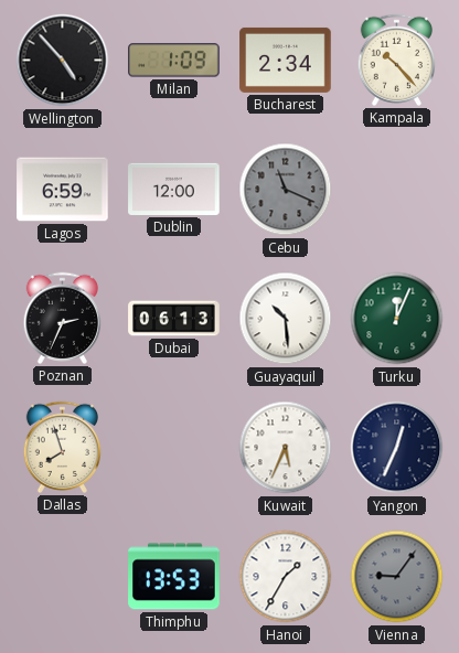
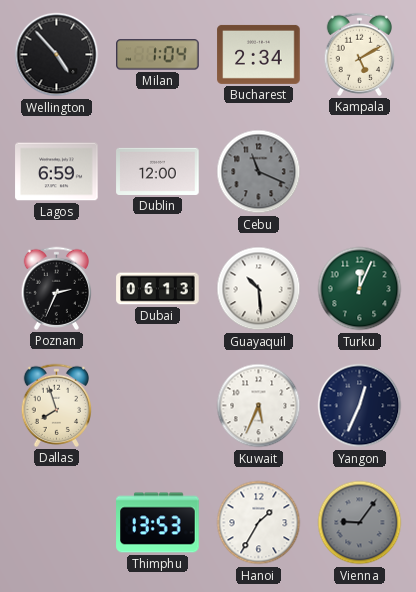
Milan: 1:09 -> 1:04
Kampala: 10:23 -> 5:10
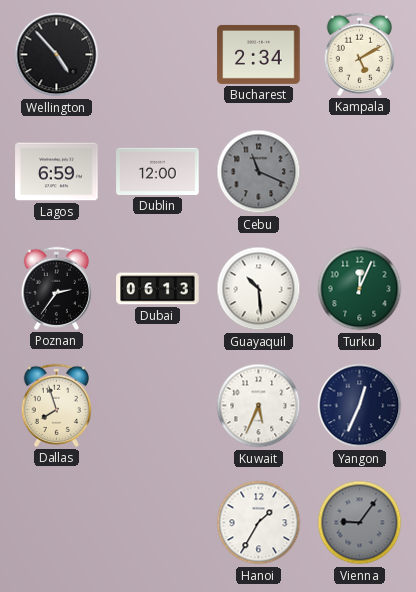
Milan: 1:04 -> none
Poznan: 2:34 -> 2:36
Thimphu: 13:53 -> none
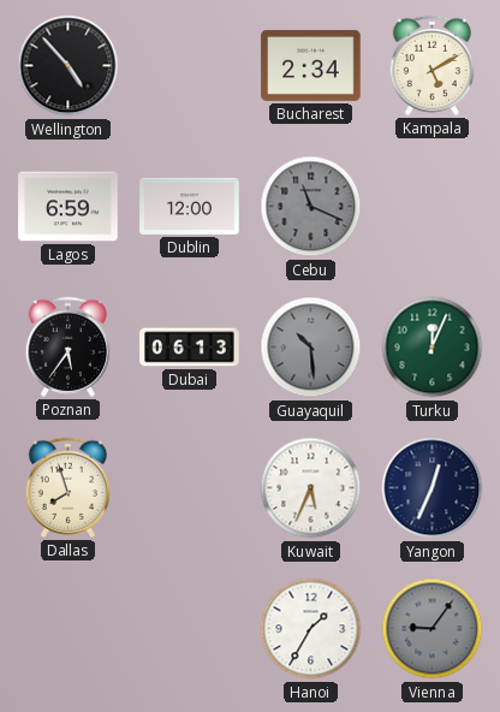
Poznan: 2:36 -> 5:36
Guayaquil dial: white -> grey
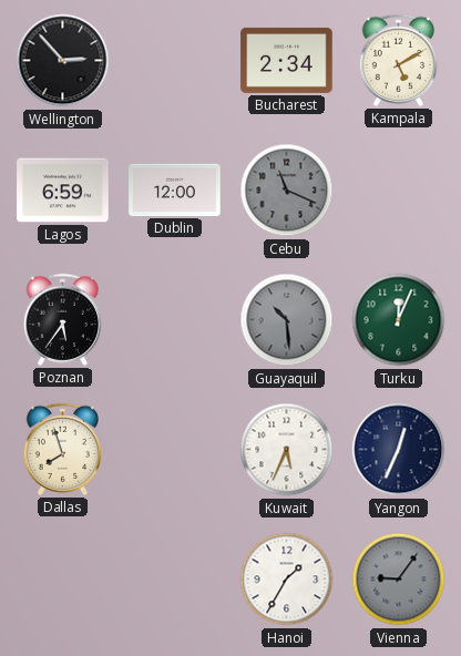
Wellington: 4:53 -> 2:53
Dubai: 06:13 -> none
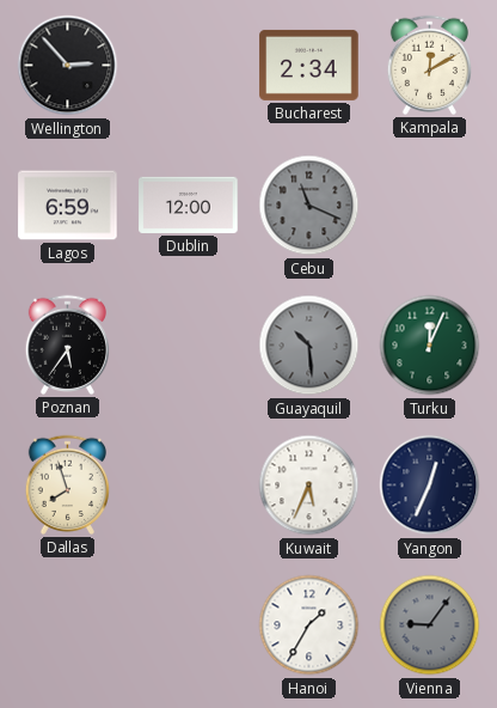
Kampala: 5:10 -> 12:10
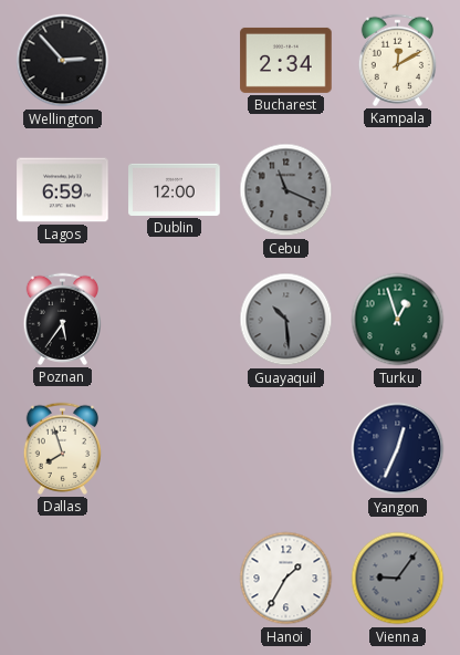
Turku: 12:04 -> 12:57
Kuwait: 5:34 -> none
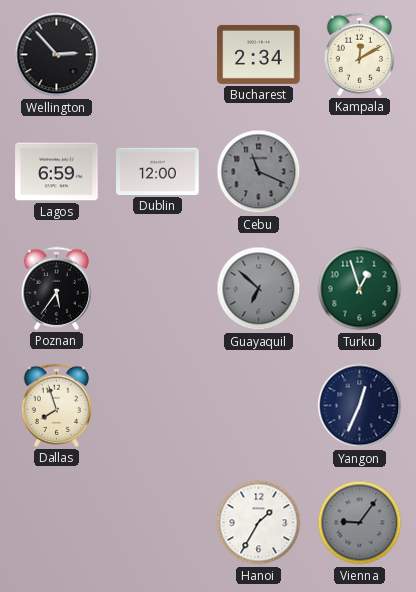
Guayaquil: 10:29 -> 6:52
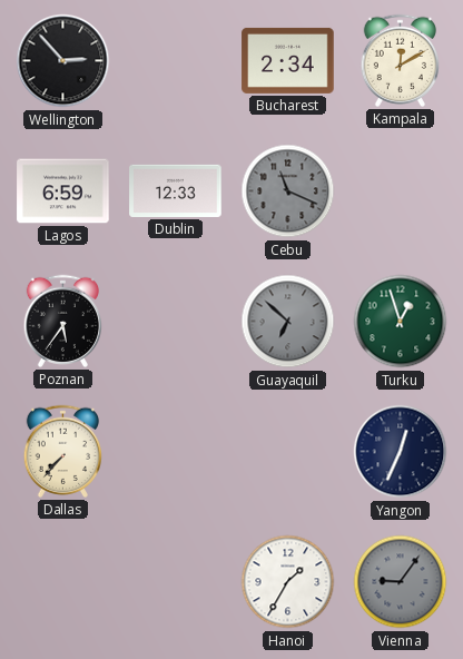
Dublin: 12:00 -> 12:33
Dallas: 7:57 -> 7:37
